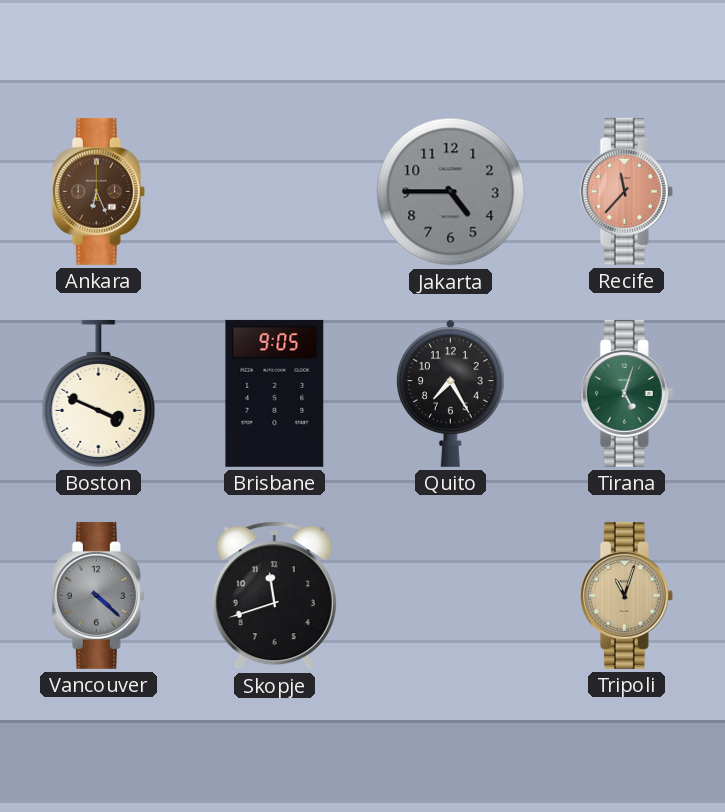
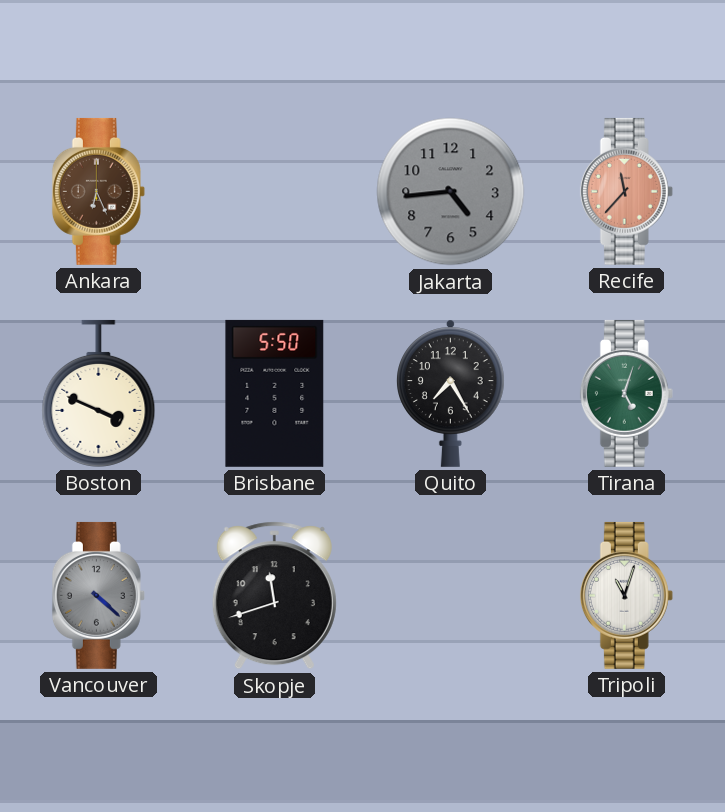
Jakarta: 4:45 -> 4:44
Brisbane: 9:05 -> 5:50
Tripoli dial: champagne -> white
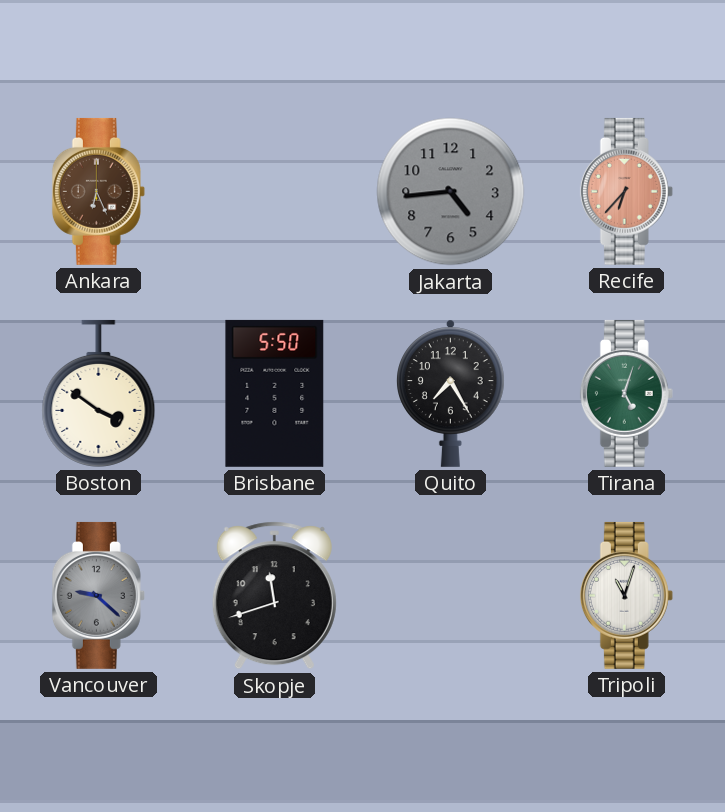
Recife: 11:37 -> 6:37
Boston: 3:49 -> 3:51
Vancouver: 4:22 -> 9:22
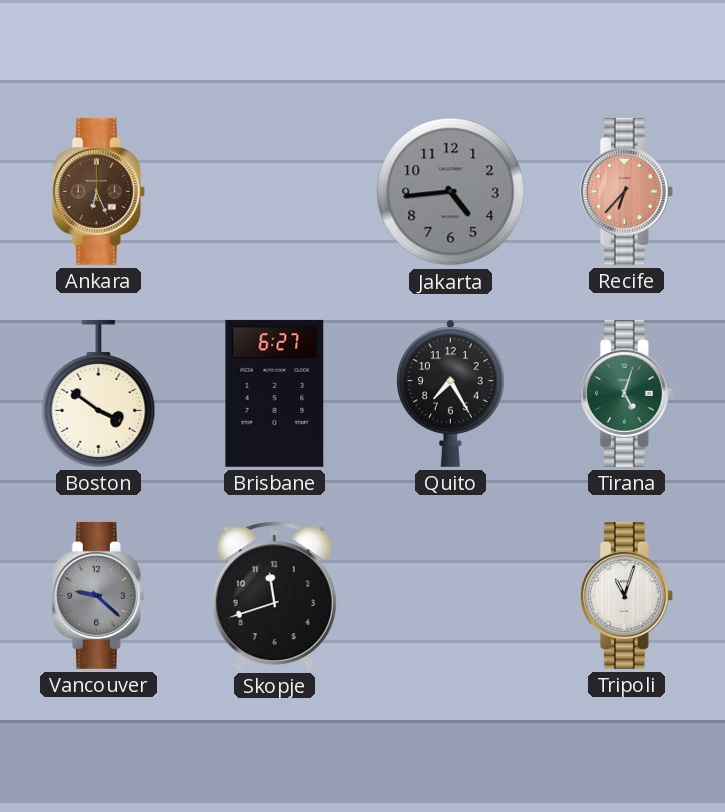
Brisbane: 5:50 -> 6:27
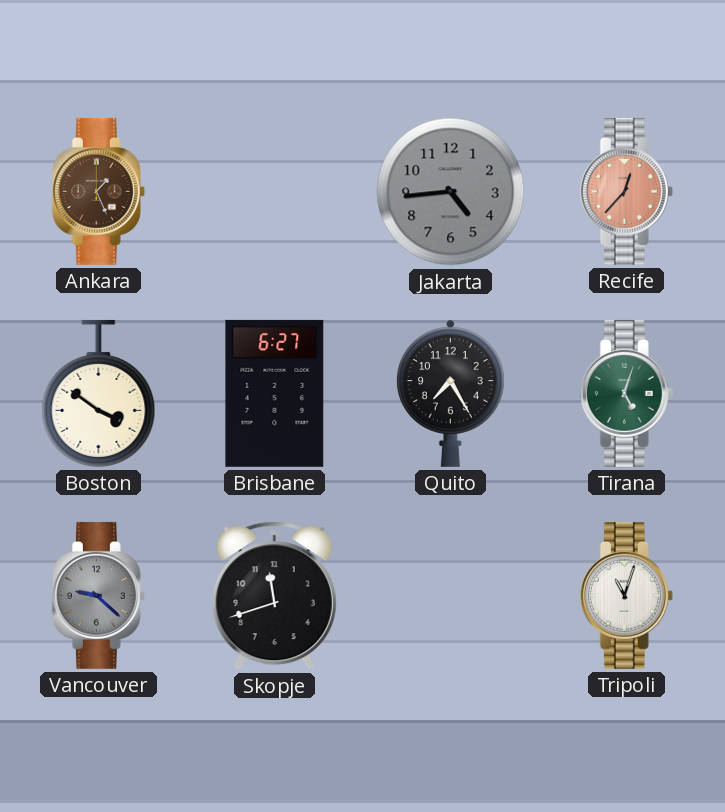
Ankara: 6:26 -> 1:26
Recife: 6:37 -> 12:37
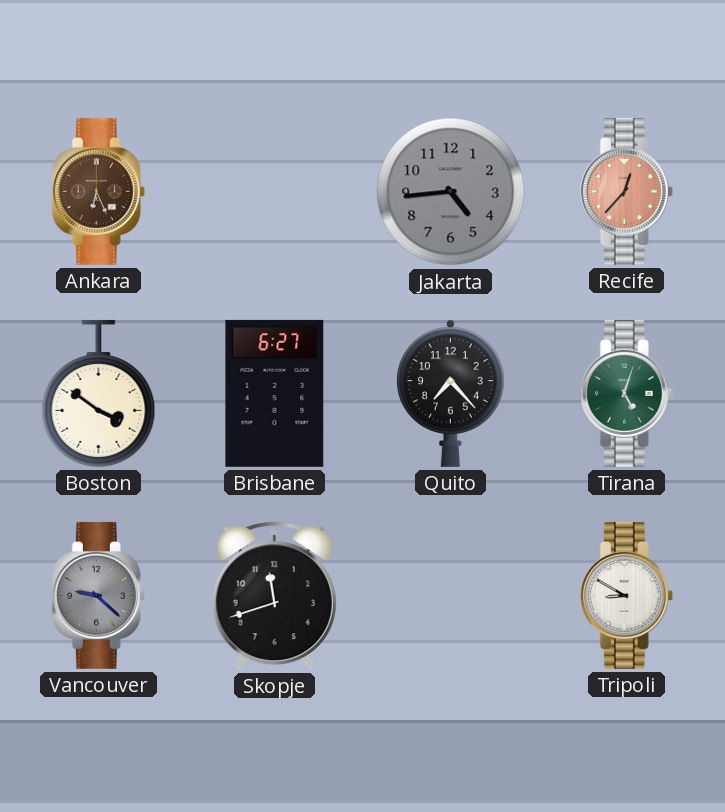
Ankara: 1:26 -> 6:26
Quito: 7:25 -> 7:23
Tripoli: 11:03 -> 8:50
